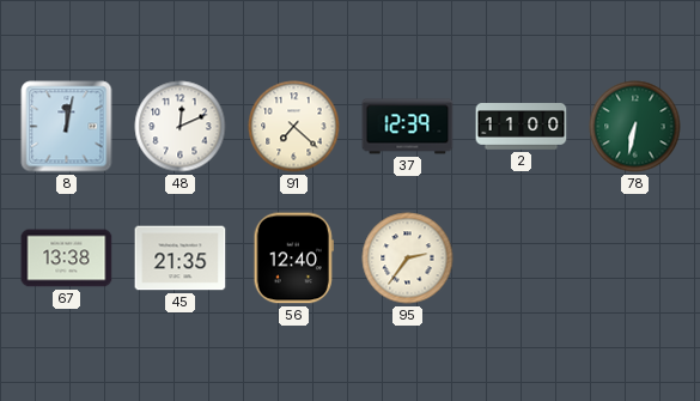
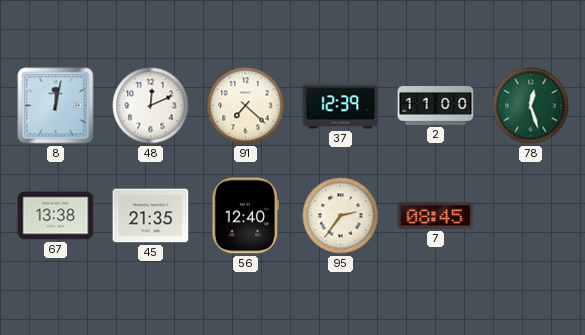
78: 6:32 -> 12:27
7: none -> 08:45
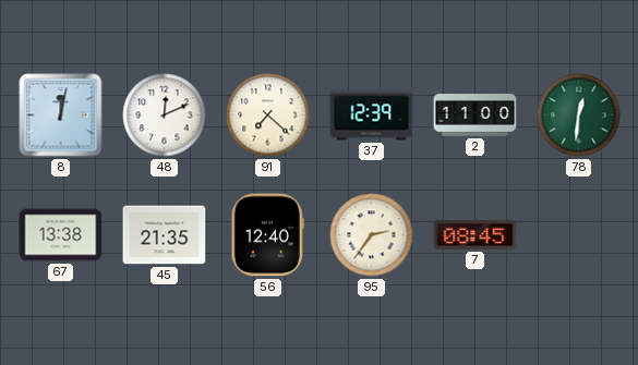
78: 12:27 -> 12:31
